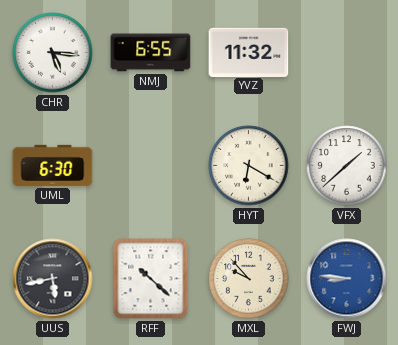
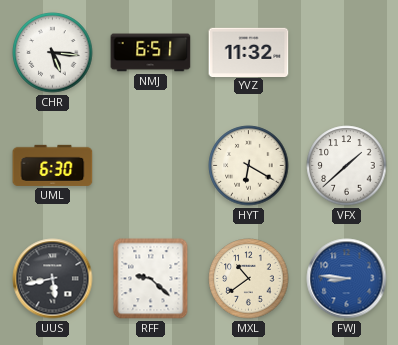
NMJ: 6:55 -> 6:51
RFF: 10:22 -> 9:22
MXL: 9:53 -> 10:39
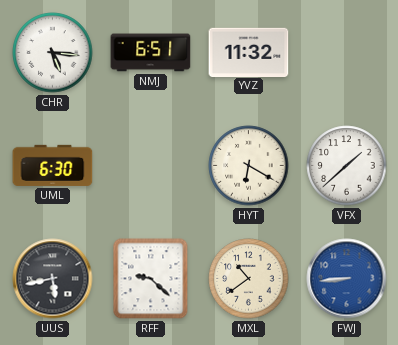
FWJ: 8:46 -> 8:44
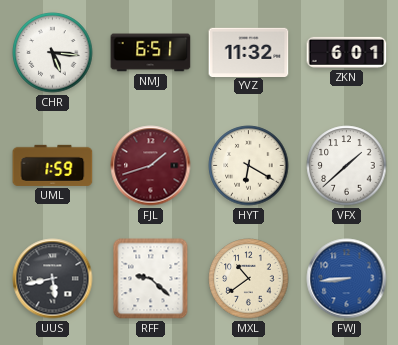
ZKN: none -> 6:01
UML: 6:30 -> 1:59
FJL: none -> 1:42
